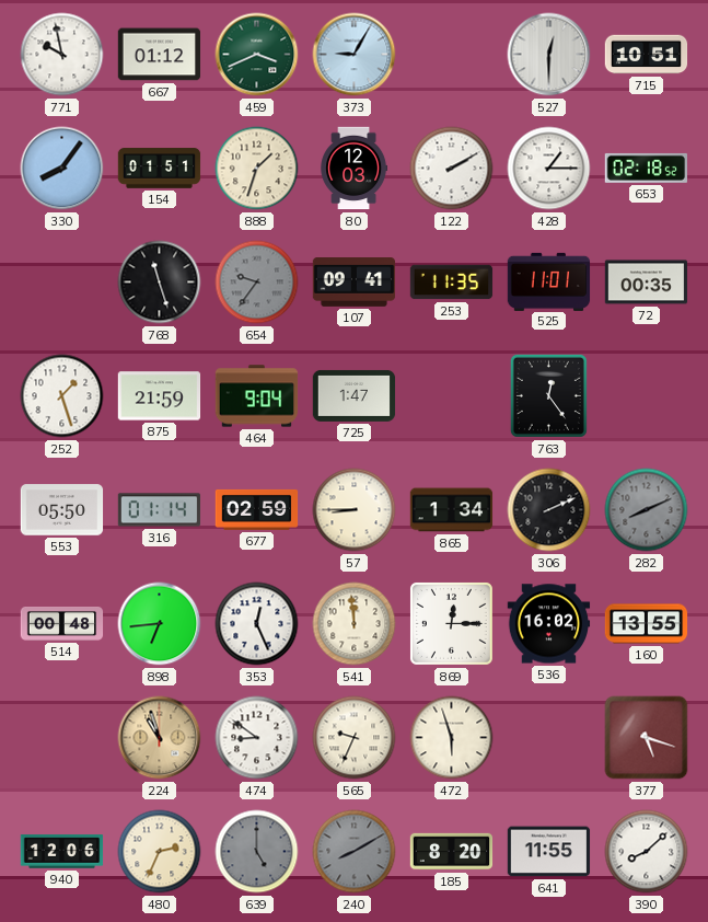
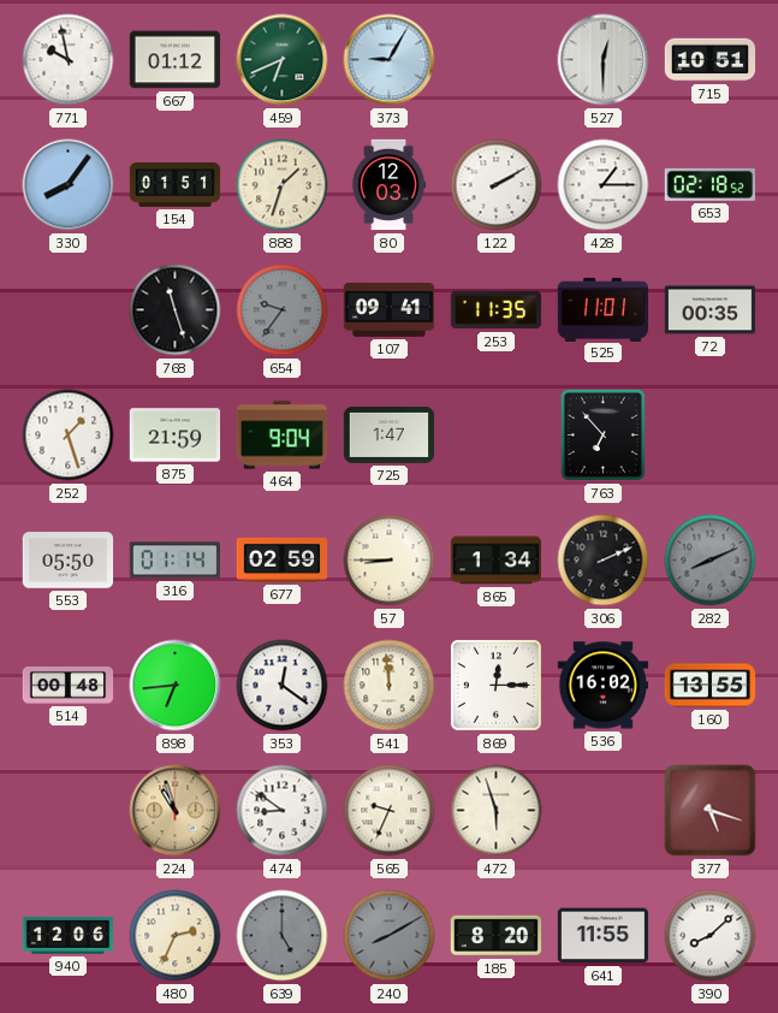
459: 3:41 -> 6:41
763: 12:24 -> 6:53
353: 12:26 -> 12:21
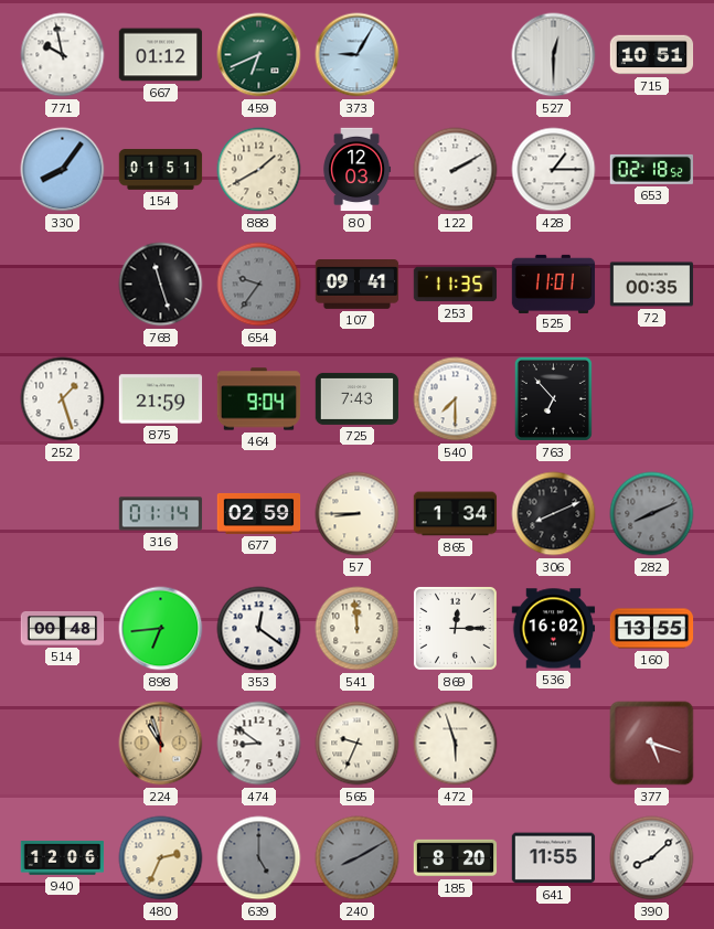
888: 1:33 -> 1:40
725: 1:47 -> 7:43
540: none -> 7:30
553: 05:50 -> none
306: 2:11 -> 8:11
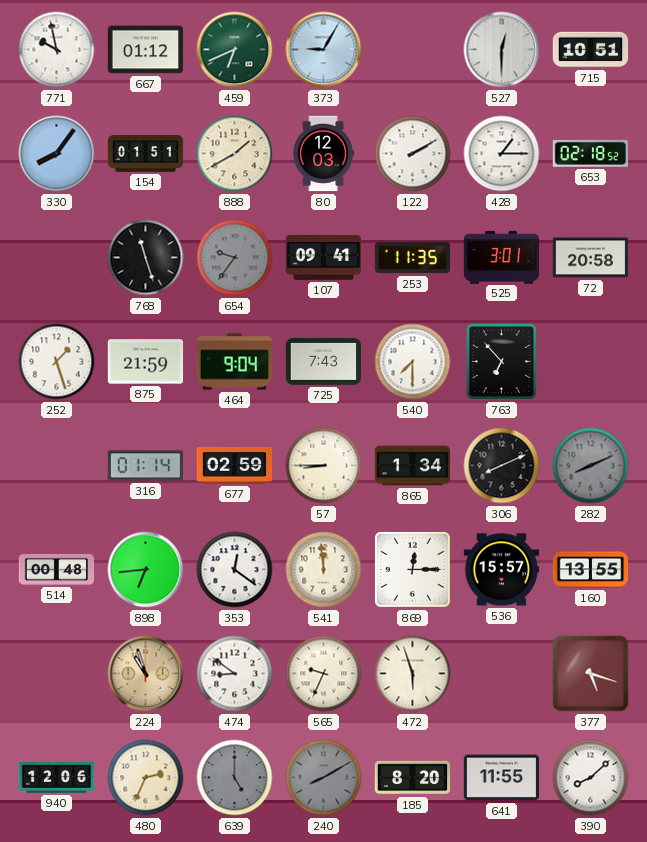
525: 11:01 -> 3:01
72: 00:35 -> 20:58
536: 16:02 -> 15:57
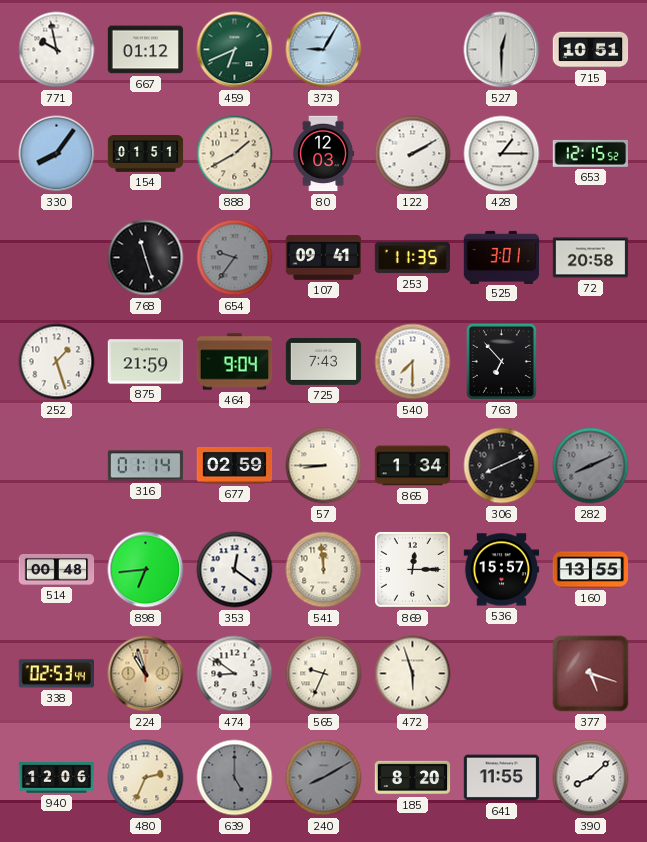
653: 02:18 -> 12:15
338: none -> 02:53
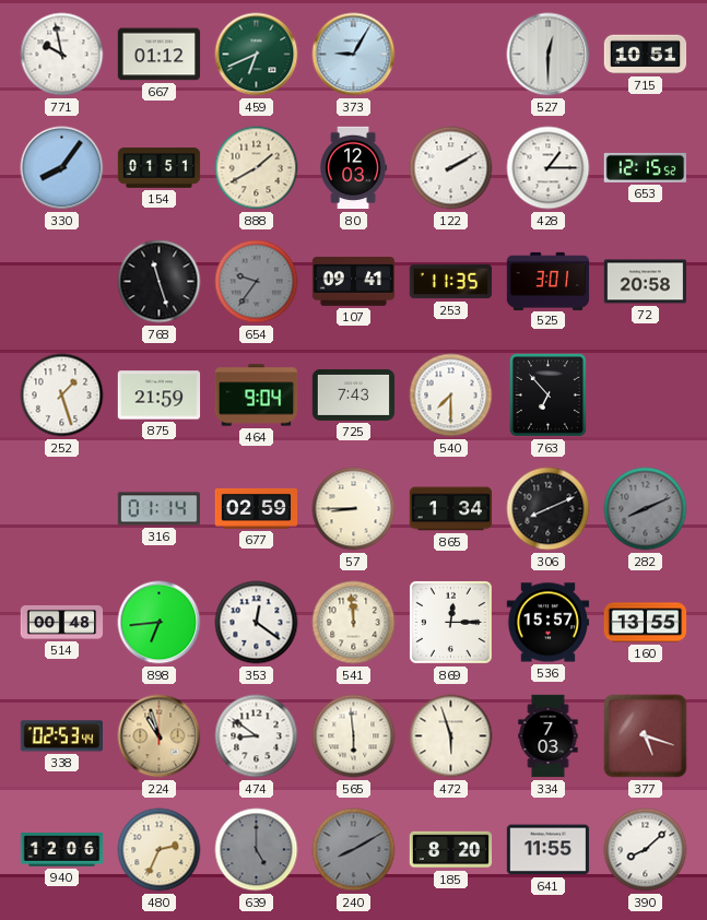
565: 9:34 -> 5:59
334: none -> 7:03
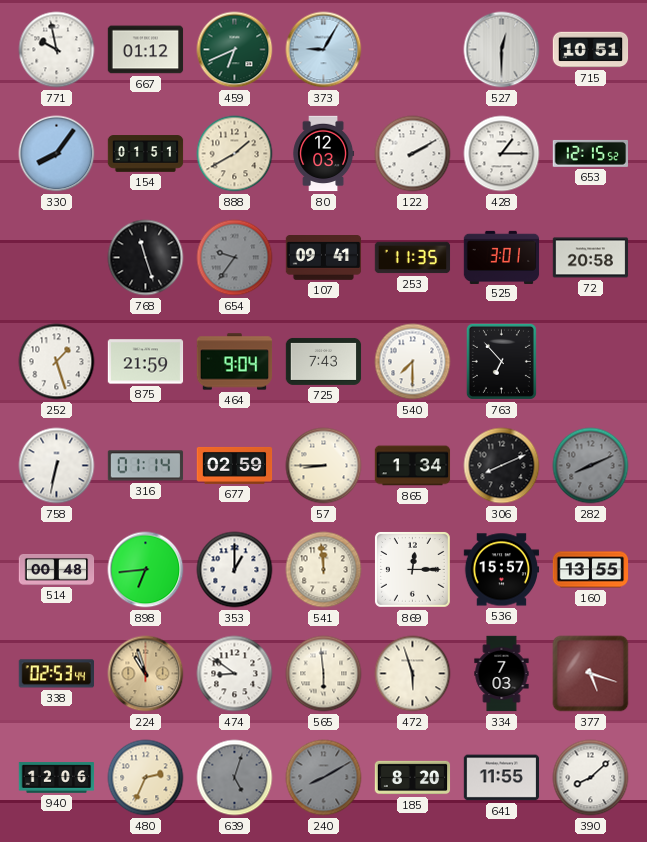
758: none -> 6:32
353: 12:21 -> 1:00
639: 5:00 -> 5:03
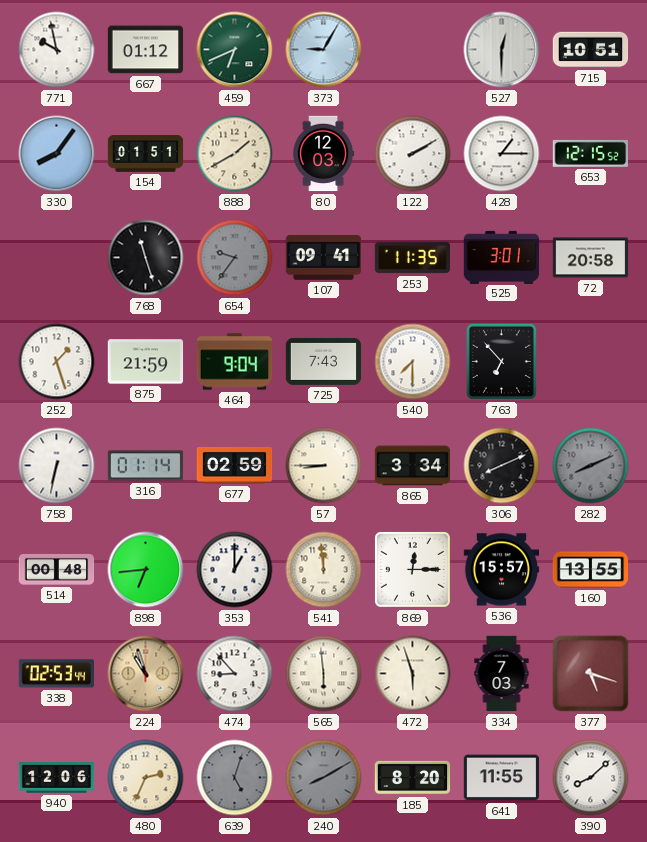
865: 1:34 -> 3:34
474: 8:51 -> 8:53
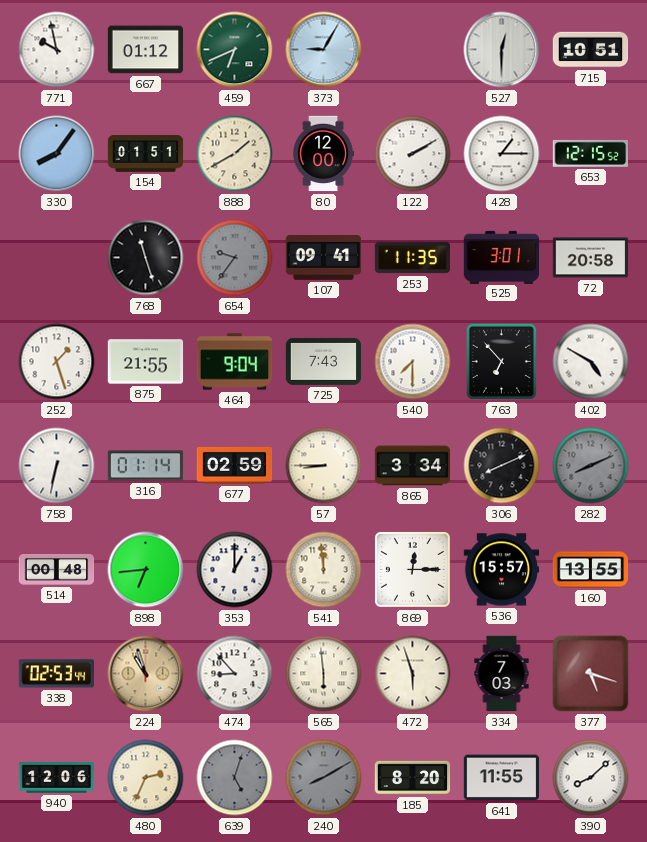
80: 12:03 -> 12:00
875: 21:59 -> 21:55
402: none -> 4:50
